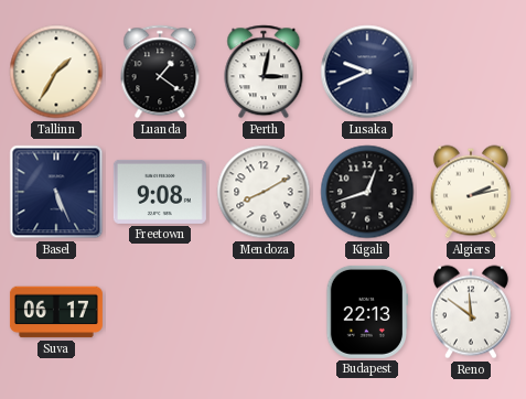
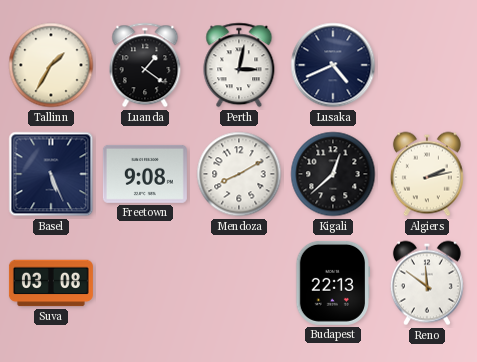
Lusaka: 9:41 -> 4:41
Kigali: 12:42 -> 12:38
Suva: 06:17 -> 03:08
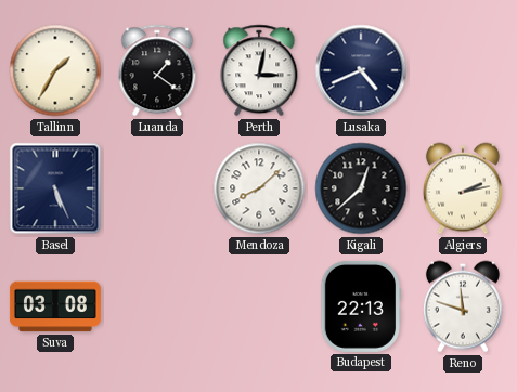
Freetown: 9:08 -> none
Mendoza: 8:10 -> 8:08
Reno: 11:51 -> 11:48
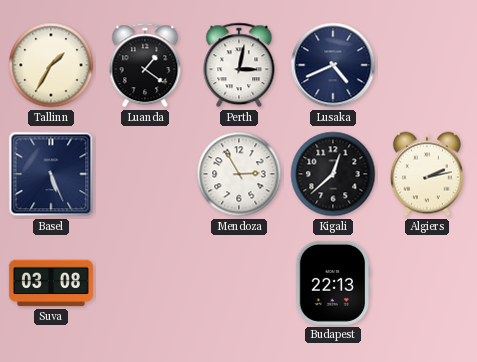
Mendoza: 8:08 -> 2:55
Reno: 11:48 -> none
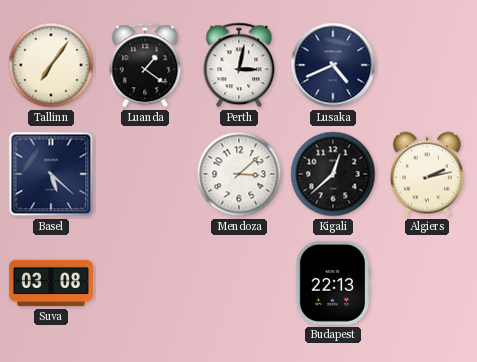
Tallinn: 1:35 -> 7:06
Basel: 5:26 -> 5:22
Mendoza: 2:55 -> 3:08
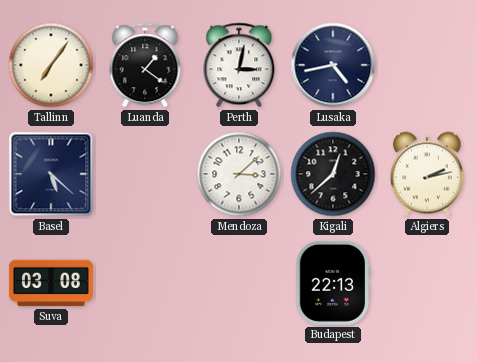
Lusaka: 4:41 -> 4:43
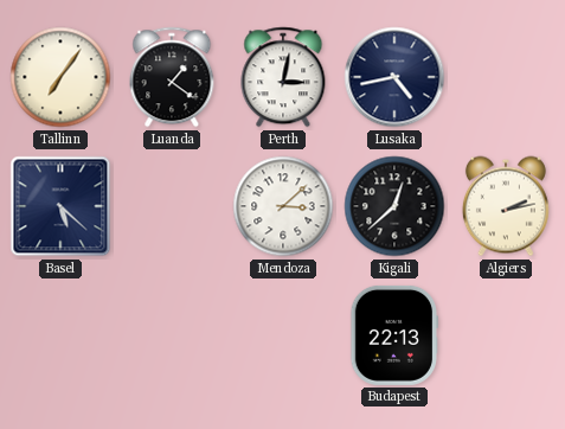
Suva: 03:08 -> none
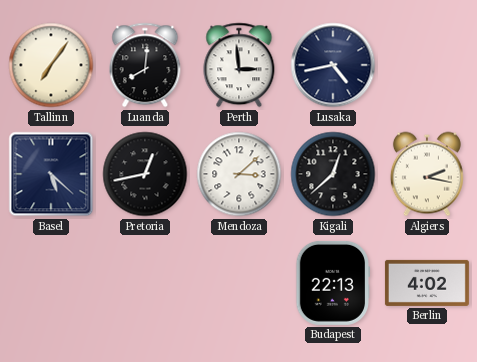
Luanda: 1:21 -> 8:01
Perth: 3:02 -> 2:59
Pretoria: none -> 12:43
Algiers: 2:13 -> 2:17
Berlin: none -> 4:02
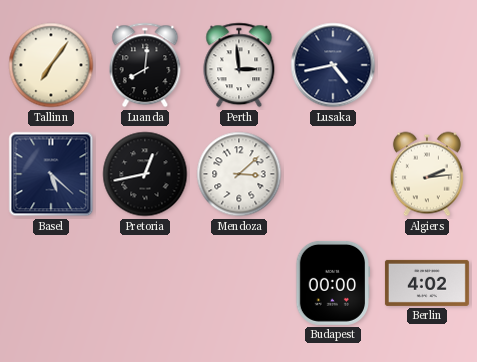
Kigali: 12:38 -> none
Algiers: 2:17 -> 2:14
Budapest: 22:13 -> 00:00
